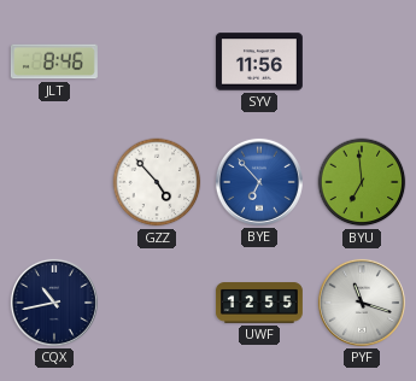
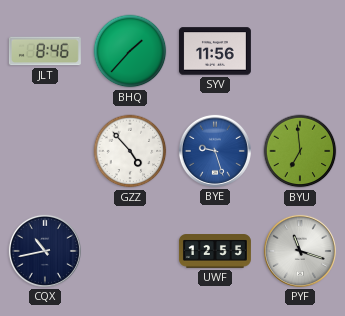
BHQ: none -> 1:37
BYE: 6:53 -> 9:27
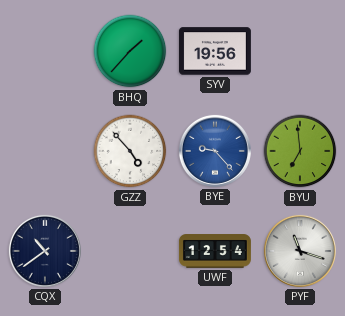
JLT: 8:46 -> none
SYV: 11:56 -> 19:56
BYE: 9:27 -> 9:23
CQX: 10:43 -> 10:39
UWF: 12:55 -> 12:54
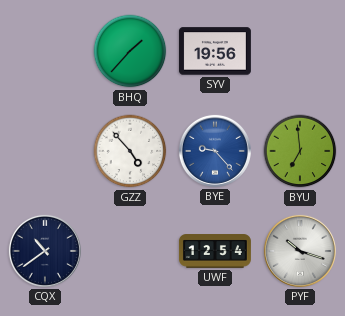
PYF: 11:18 -> 10:18
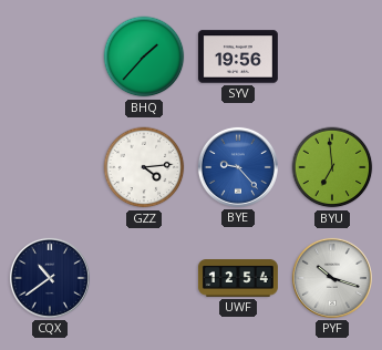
GZZ: 4:53 -> 4:14
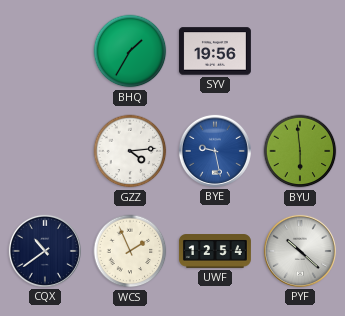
BHQ: 1:37 -> 1:35
BYE: 9:23 -> 9:28
BYU: 6:59 -> 5:59
WCS: none -> 1:56
PYF: 10:18 -> 10:22
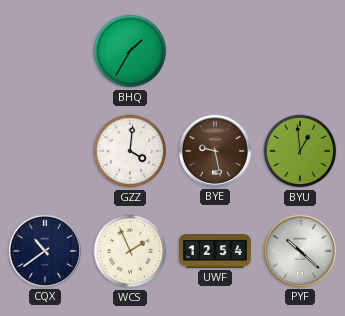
SYV: 19:56 -> none
GZZ: 4:14 -> 4:01
BYE dial: blue -> brown
BYU: 5:59 -> 12:59
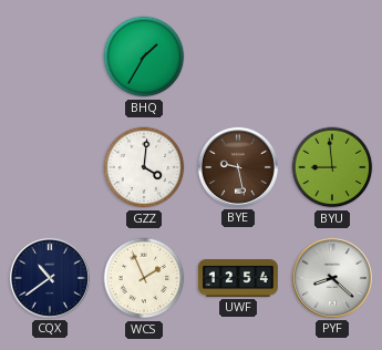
BYU: 12:59 -> 8:59
PYF: 10:22 -> 8:22
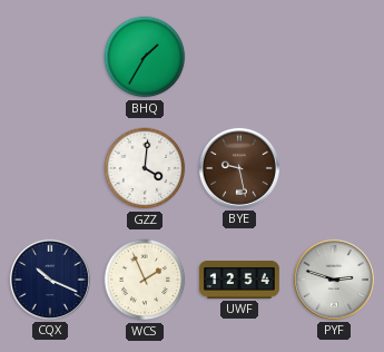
BYU: 8:59 -> none
CQX: 10:39 -> 10:19
PYF: 8:22 -> 2:48
